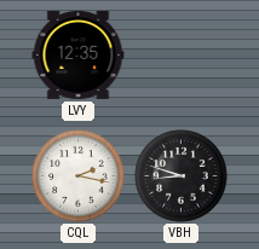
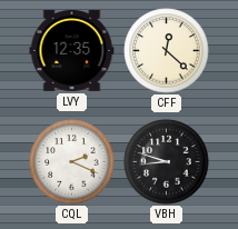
CFF: none -> 12:22
CQL: 2:17 -> 2:19
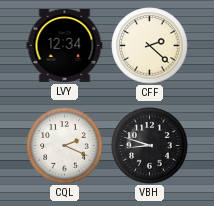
LVY: 12:35 -> 12:34
CFF: 12:22 -> 2:22
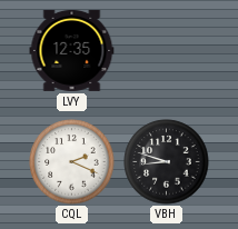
LVY: 12:34 -> 12:35
CFF: 2:22 -> none
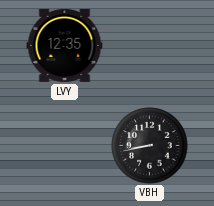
CQL: 2:19 -> none
VBH: 8:48 -> 8:43
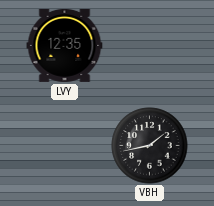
VBH: 8:43 -> 1:43
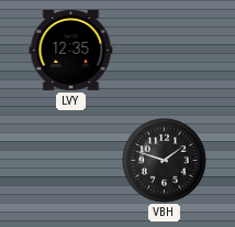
VBH: 1:43 -> 1:48
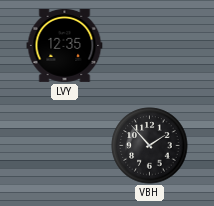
VBH: 1:48 -> 1:53
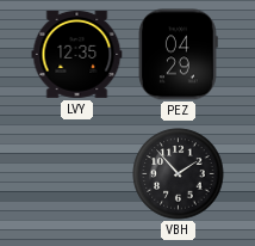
PEZ: none -> 04:29
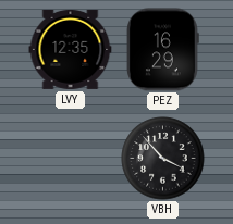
PEZ: 04:29 -> 16:29
VBH: 1:53 -> 3:53
